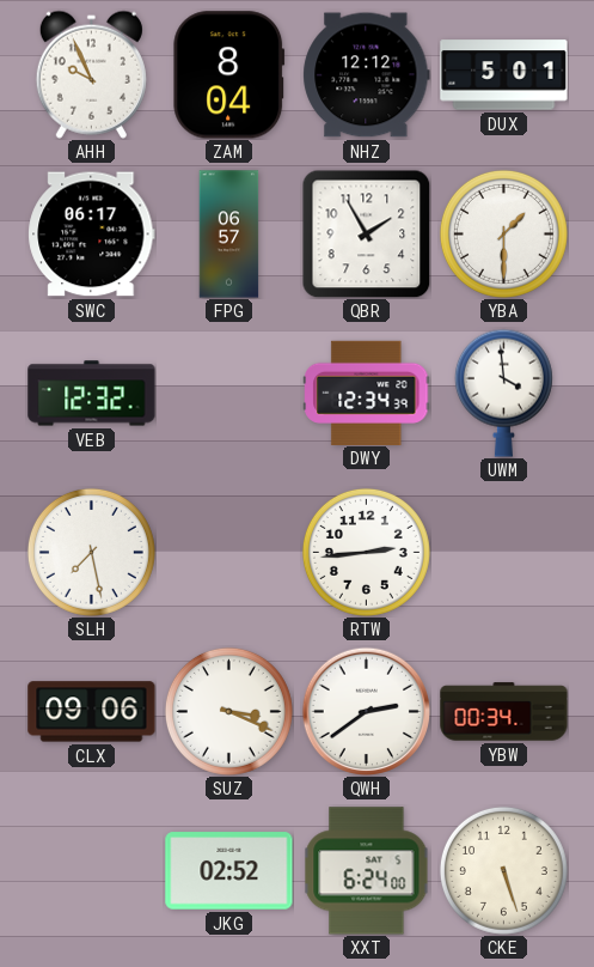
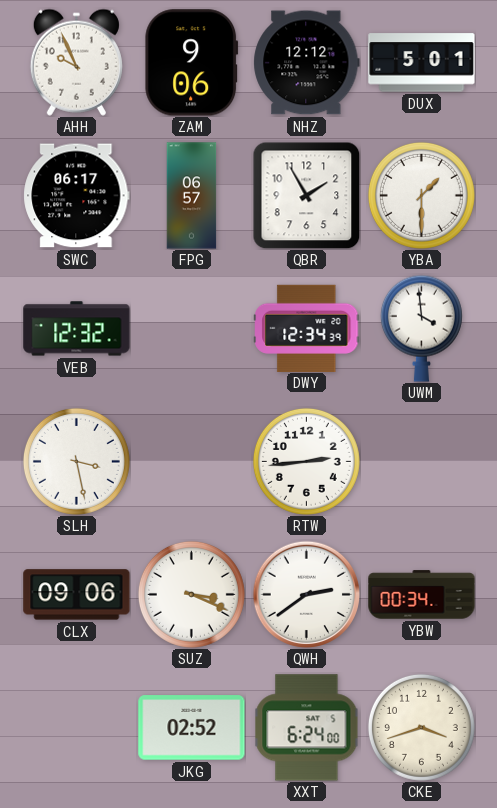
ZAM: 8:04 -> 9:06
SLH: 7:28 -> 3:28
CKE: 5:27 -> 3:42
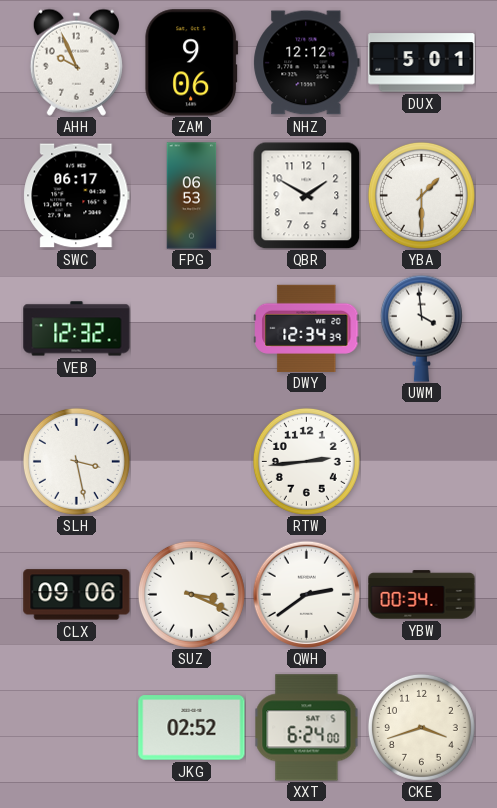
FPG: 06:57 -> 06:53
QBR: 1:55 -> 1:50
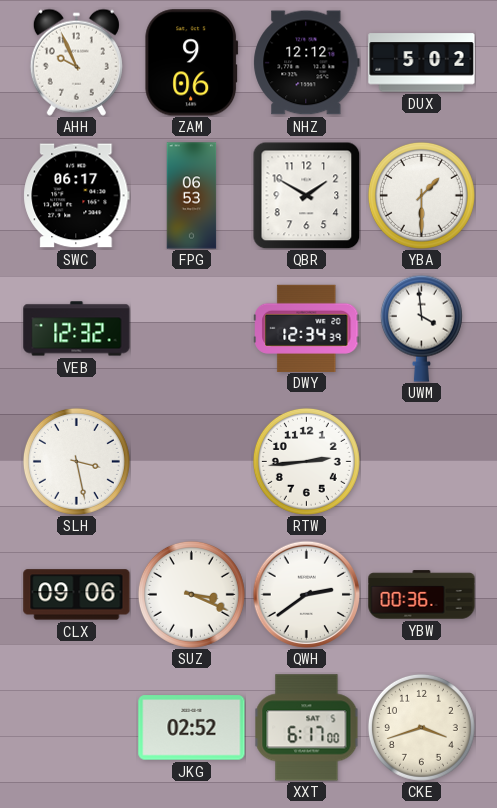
DUX: 5:01 -> 5:02
YBW: 00:34 -> 00:36
XXT: 6:24 -> 6:17
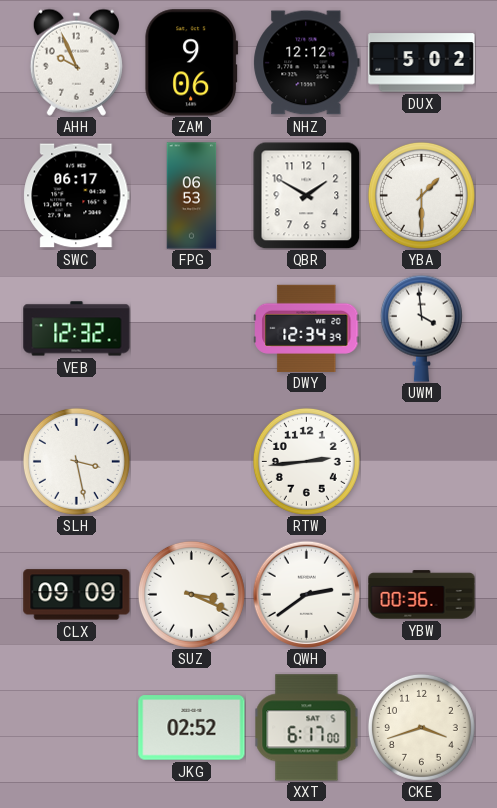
CLX: 09:06 -> 09:09
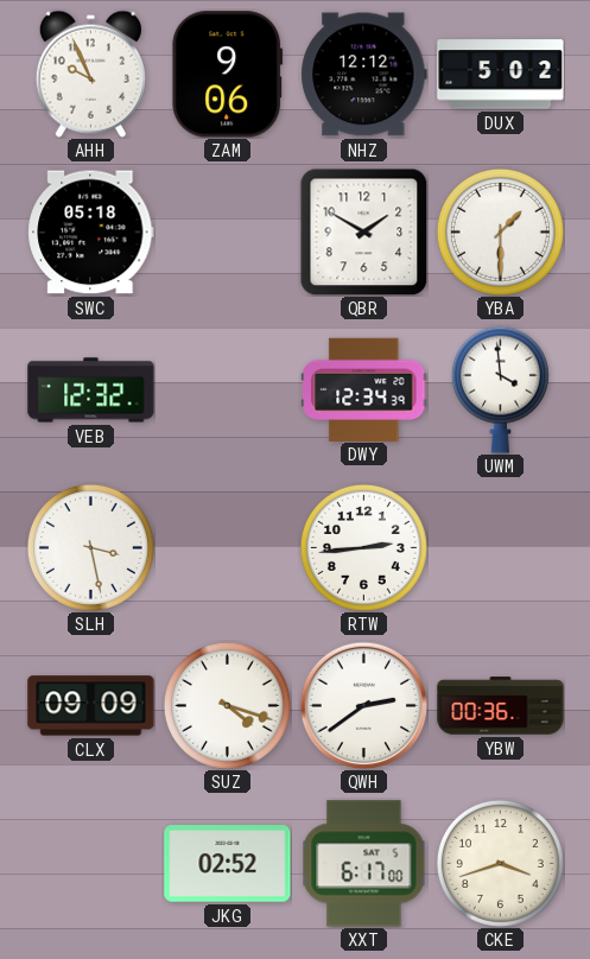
SWC: 06:17 -> 05:18
FPG: 06:53 -> none
SUZ: 3:19 -> 4:18
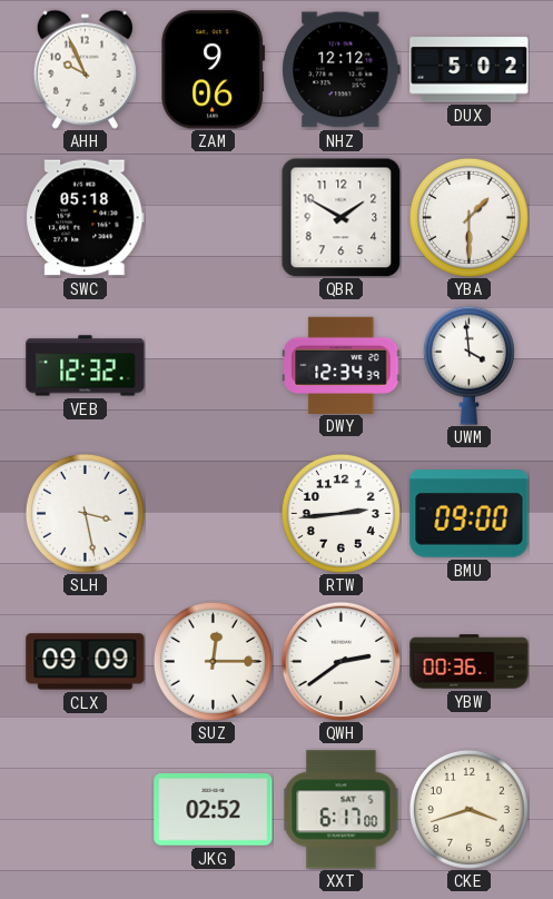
BMU: none -> 09:00
SUZ: 4:18 -> 12:15
